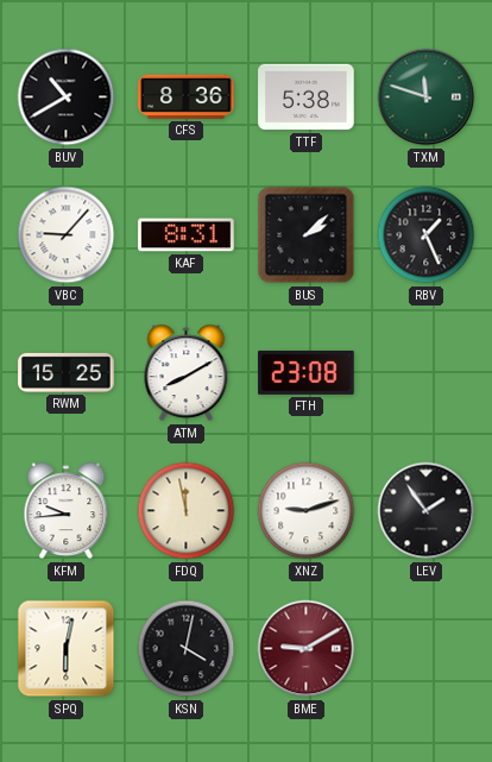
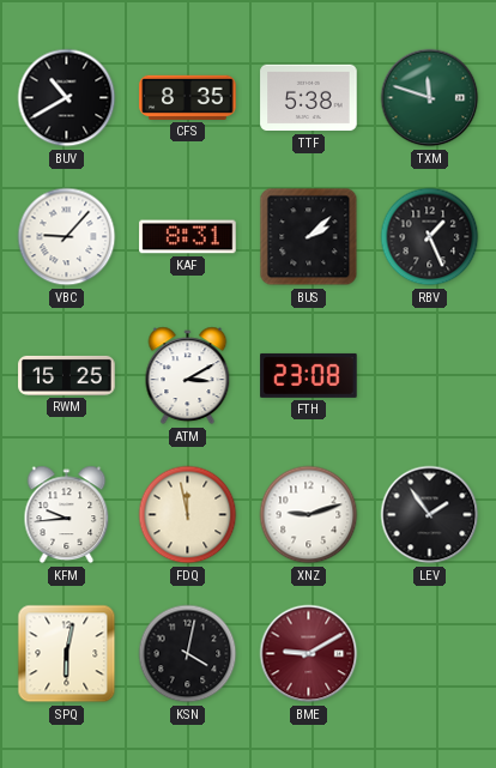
CFS: 8:36 -> 8:35
ATM: 8:10 -> 3:10
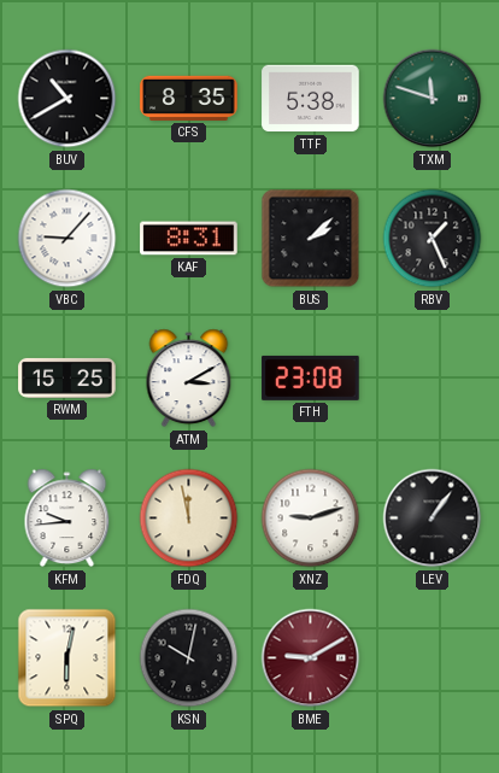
LEV: 1:54 -> 1:06
KSN: 4:02 -> 10:02
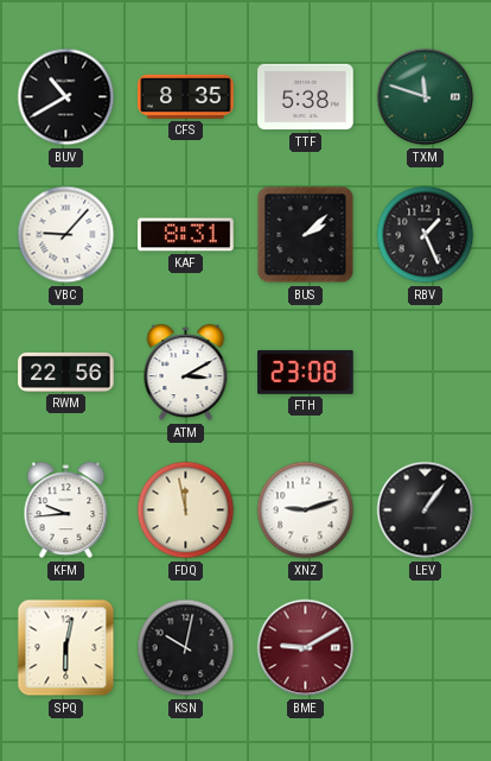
RWM: 15:25 -> 22:56
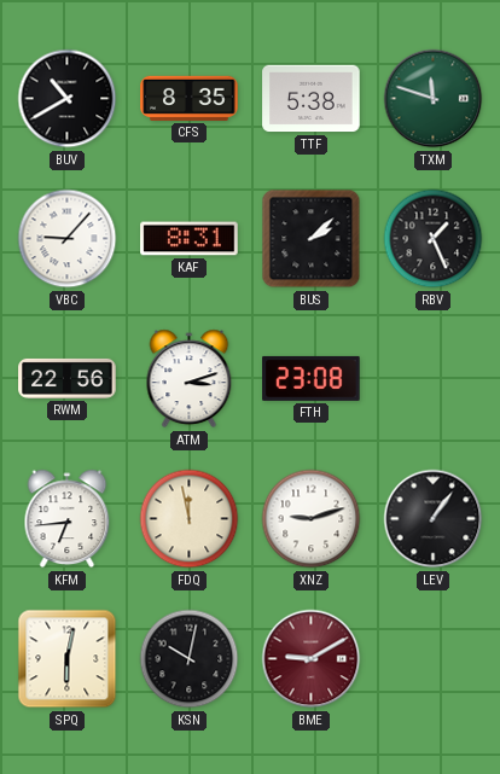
ATM: 3:10 -> 3:12
KFM: 9:44 -> 6:44
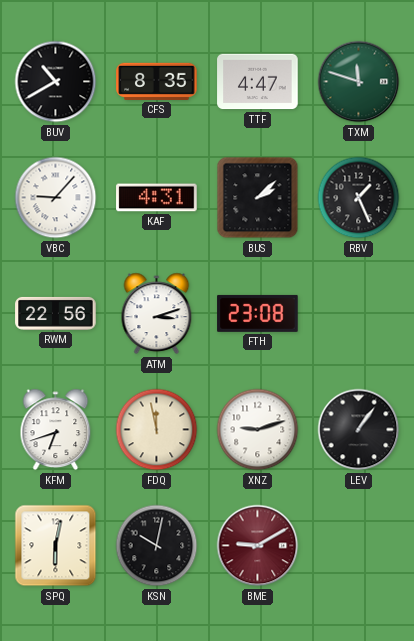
TTF: 5:38 -> 4:47
KAF: 8:31 -> 4:31
KFM: 6:44 -> 6:42
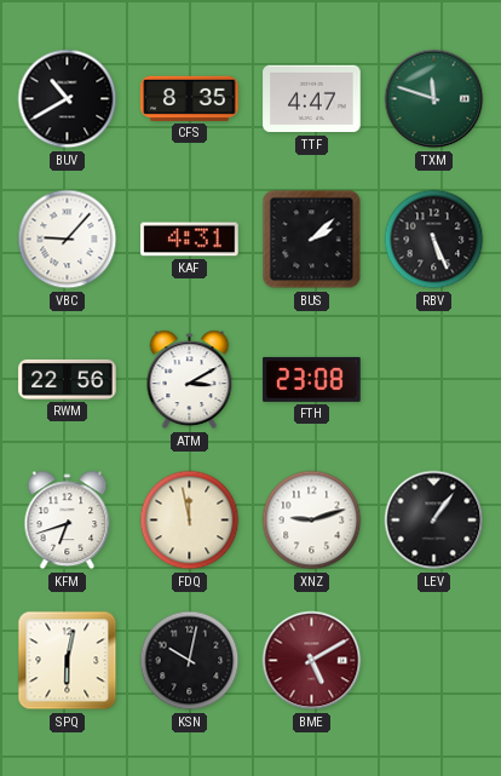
RBV: 1:26 -> 5:26
ATM: 3:12 -> 3:10
BME: 9:10 -> 5:10
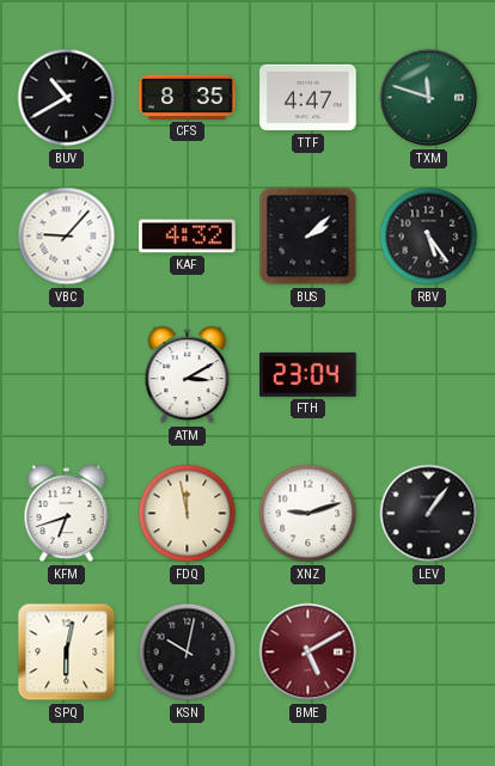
KAF: 4:31 -> 4:32
RBV: 5:26 -> 5:24
RWM: 22:56 -> none
FTH: 23:08 -> 23:04
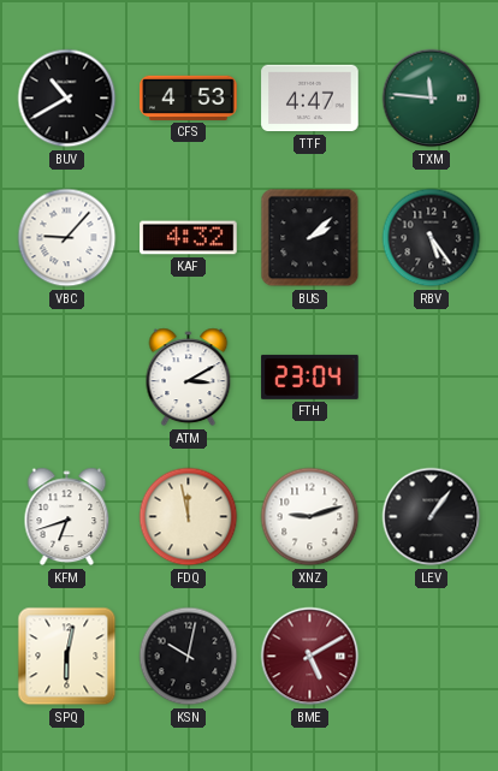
CFS: 8:35 -> 4:53
TXM: 11:48 -> 11:46
